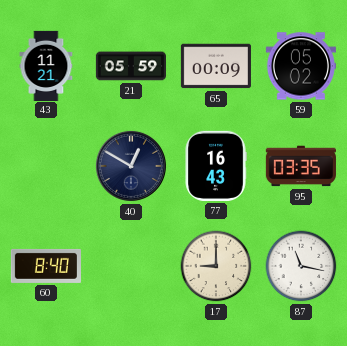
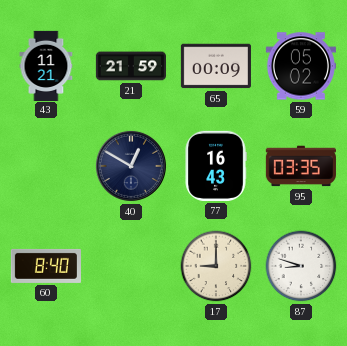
21: 05:59 -> 21:59
87: 11:17 -> 8:48
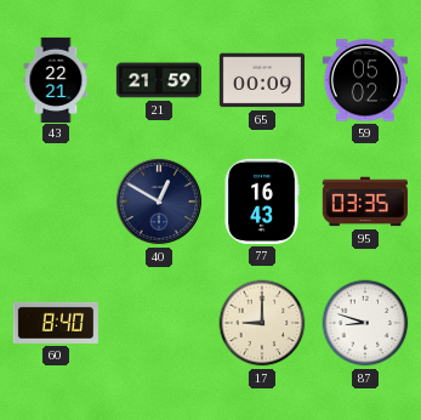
43: 11:21 -> 22:21
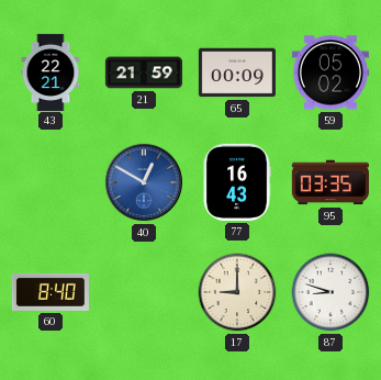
40 dial: navy -> blue
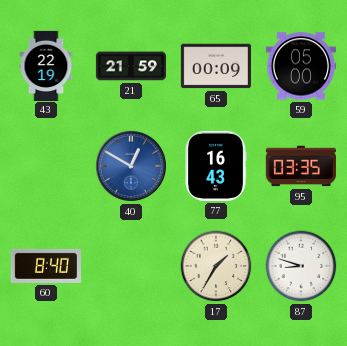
43: 22:21 -> 22:19
59: 05:02 -> 05:00
17: 9:00 -> 1:35
